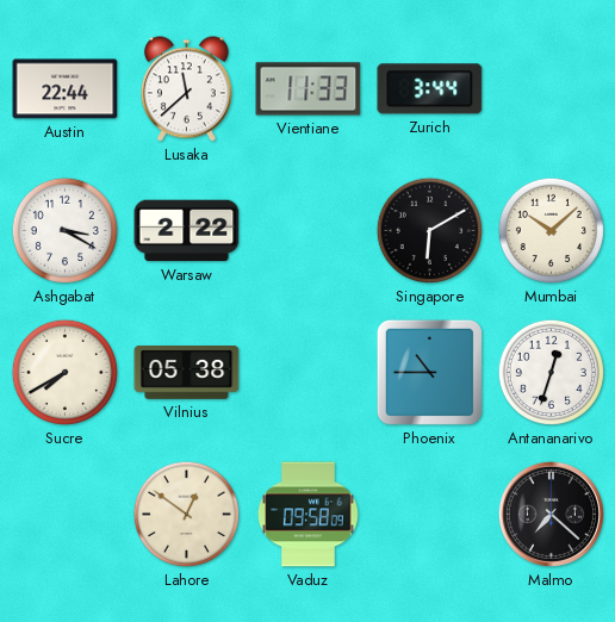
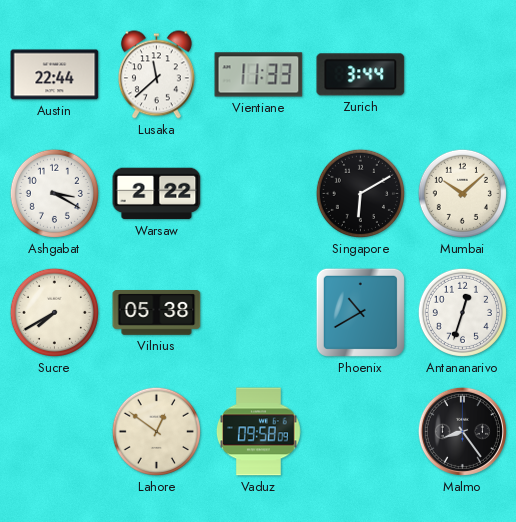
Phoenix: 10:45 -> 10:40
Malmo: 7:22 -> 8:24
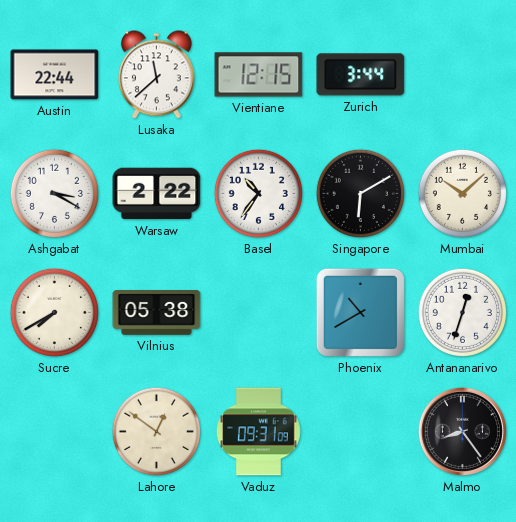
Vientiane: 11:33 -> 12:15
Basel: none -> 10:36
Vaduz: 09:58 -> 09:31
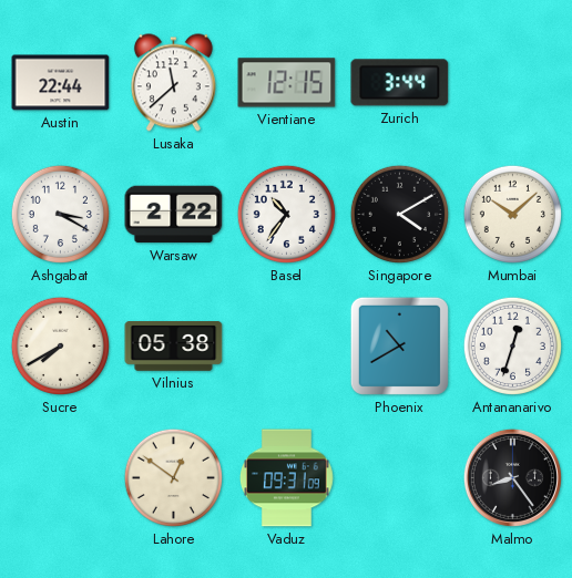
Singapore: 6:10 -> 4:10
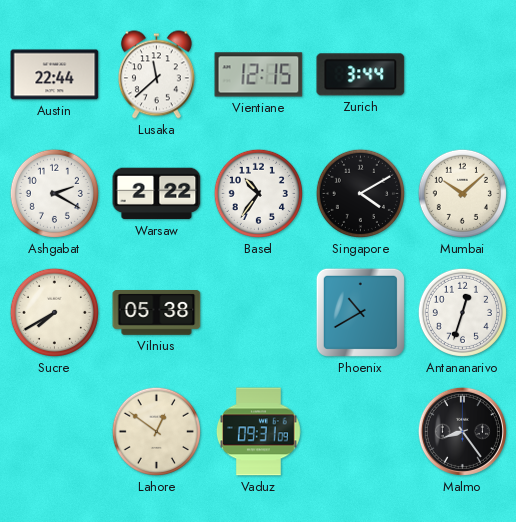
Ashgabat: 3:20 -> 2:20
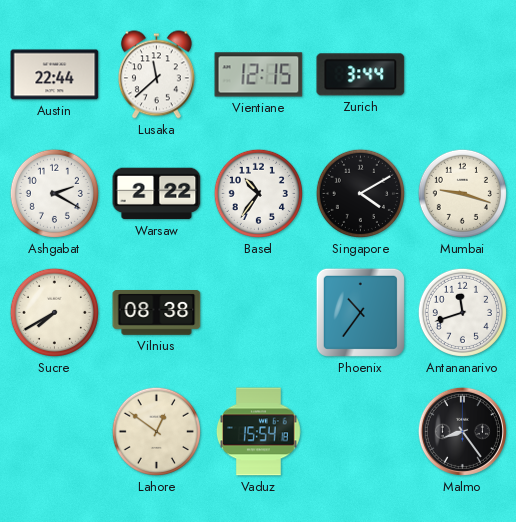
Mumbai: 10:08 -> 9:18
Vilnius: 05:38 -> 08:38
Phoenix: 10:40 -> 10:36
Antananarivo: 12:33 -> 11:42
Vaduz: 09:31 -> 15:54
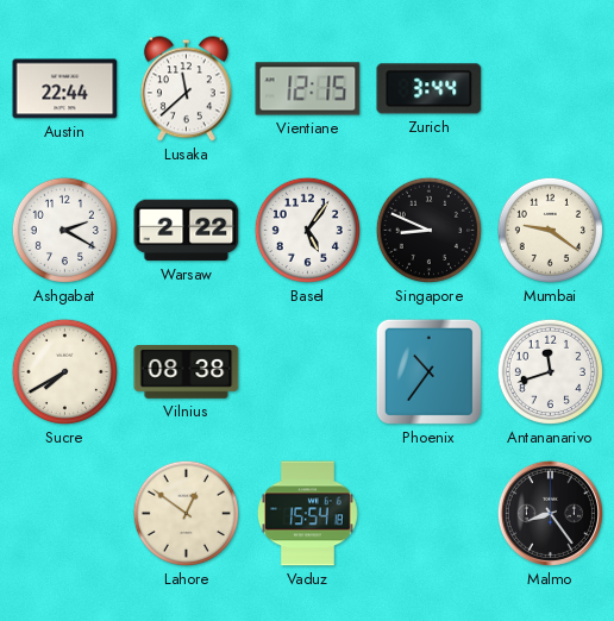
Basel: 10:36 -> 5:06
Singapore: 4:10 -> 8:49
Mumbai: 9:18 -> 9:21
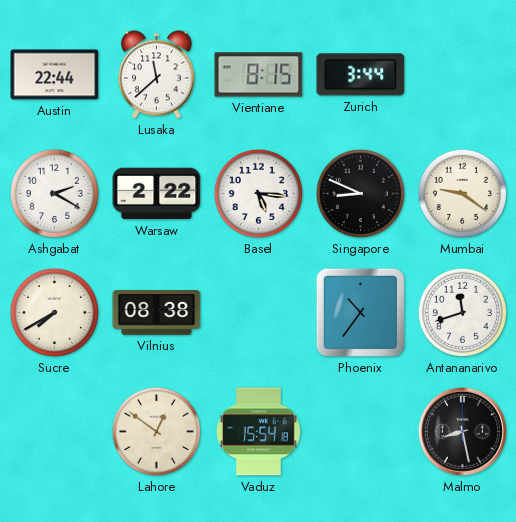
Vientiane: 12:15 -> 8:15
Basel: 5:06 -> 5:16
Malmo: 8:24 -> 8:28
